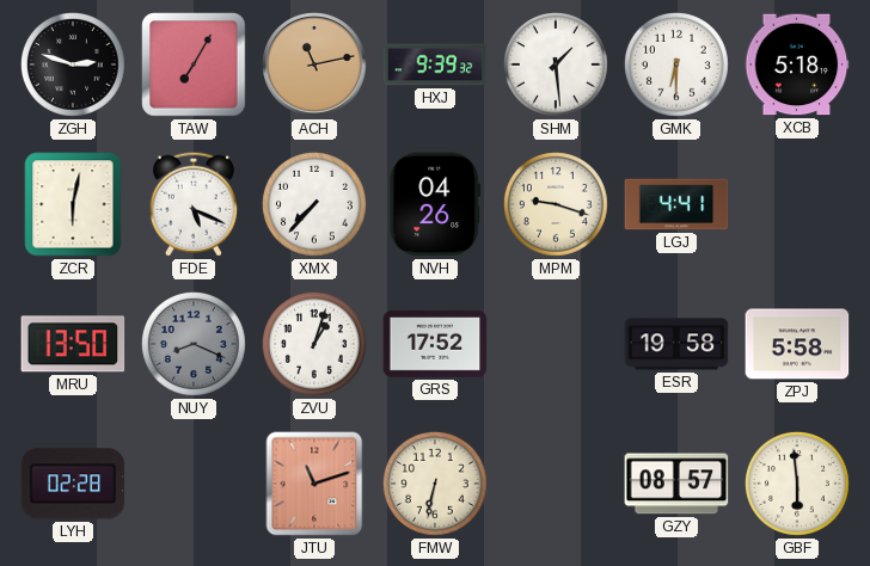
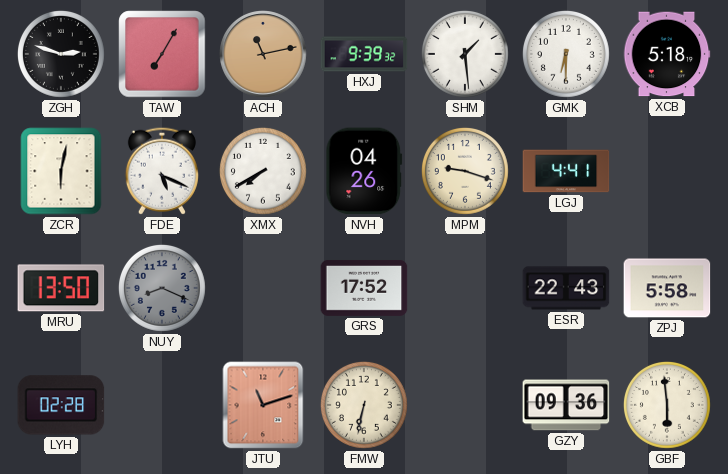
XMX: 7:37 -> 7:40
ZVU: 1:03 -> none
ESR: 19:58 -> 22:43
GZY: 08:57 -> 09:36
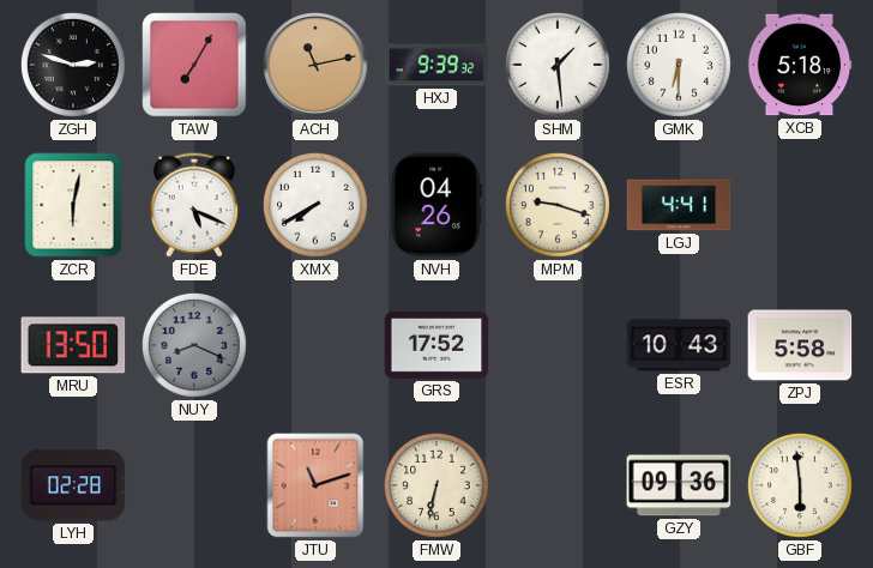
ESR: 22:43 -> 10:43
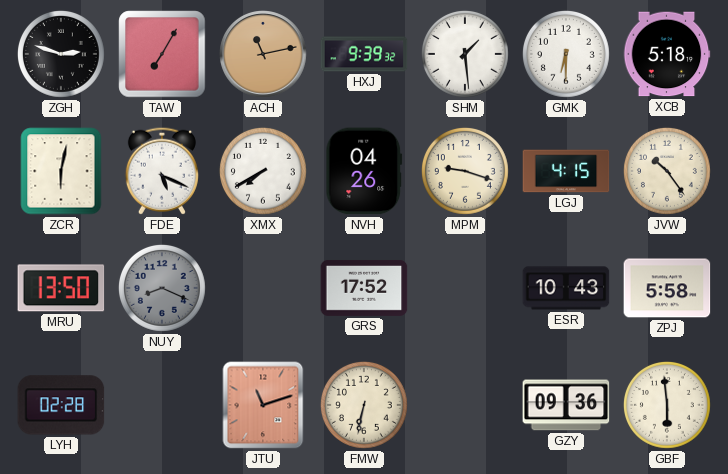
LGJ: 4:41 -> 4:15
JVW: none -> 10:24
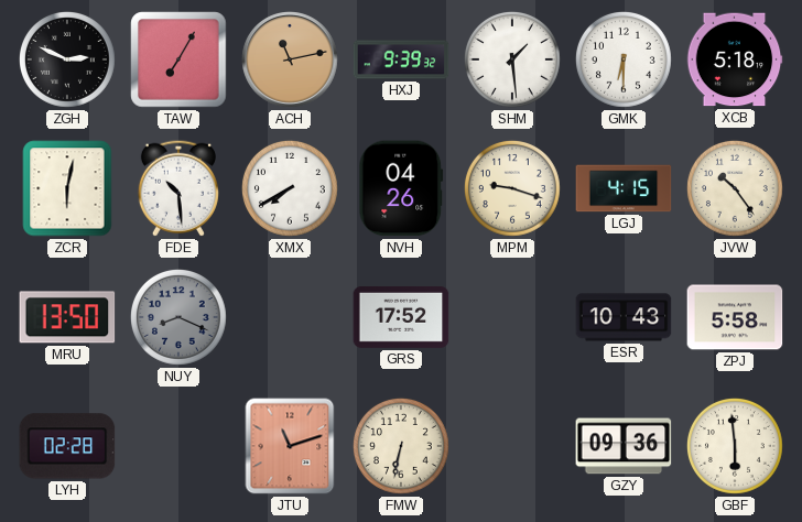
ZGH: 2:48 -> 2:49
FDE: 5:19 -> 10:29
